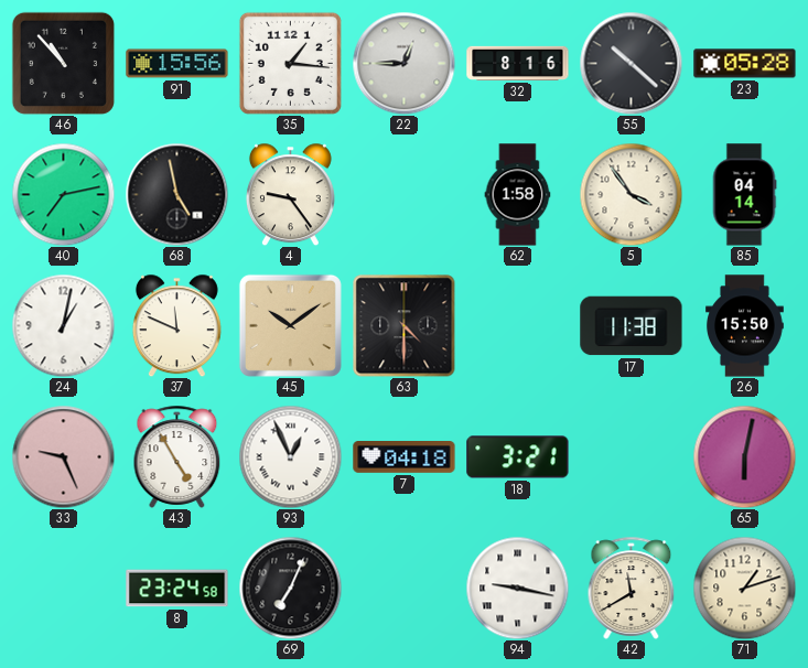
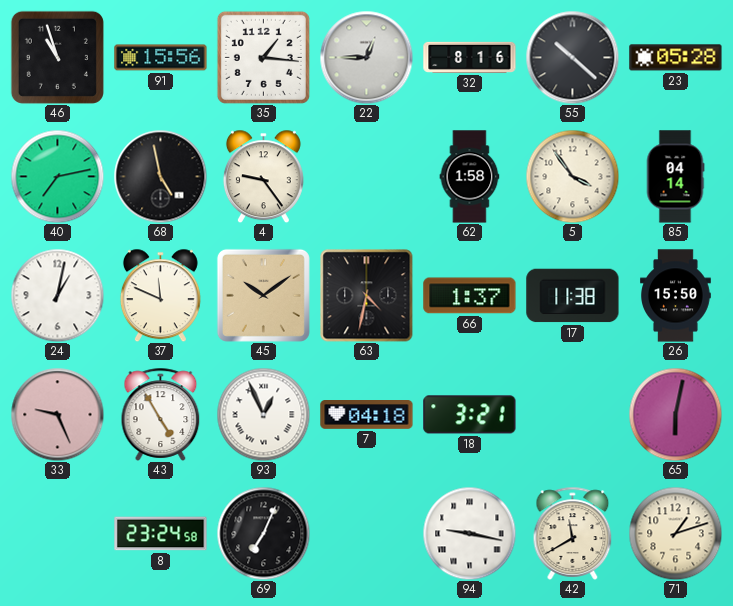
46: 10:53 -> 10:57
63: 4:30 -> 4:32
66: none -> 1:37
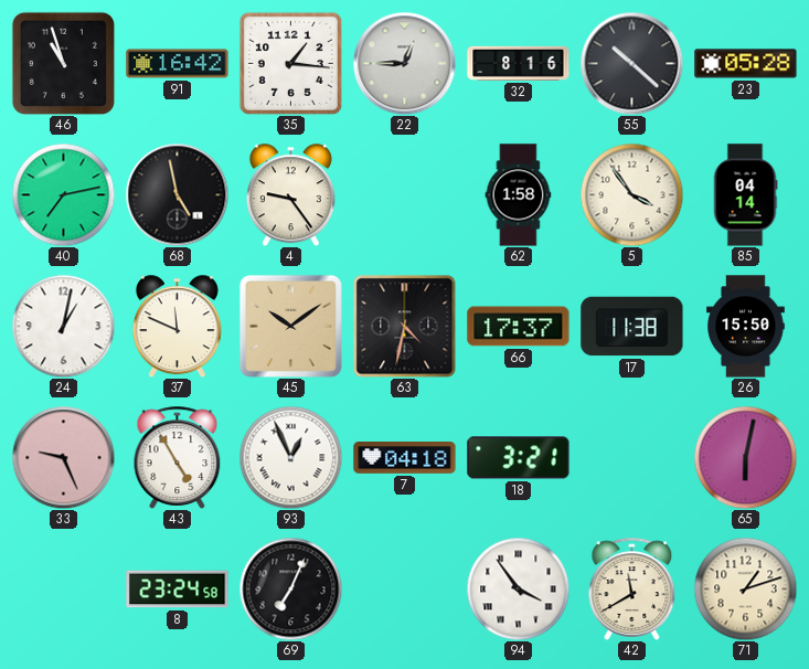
91: 15:56 -> 16:42
66: 1:37 -> 17:37
94: 9:17 -> 3:54
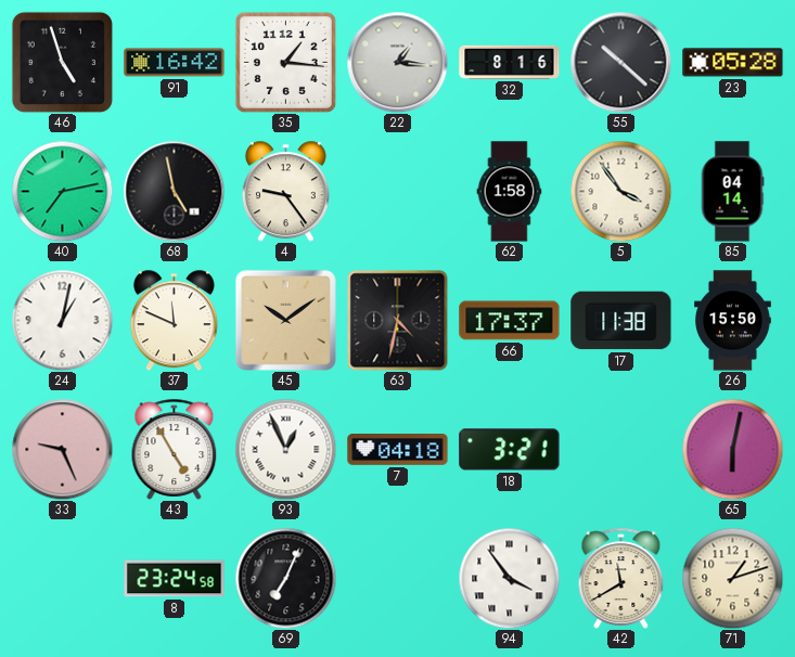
46: 10:57 -> 4:57
22: 12:45 -> 1:16
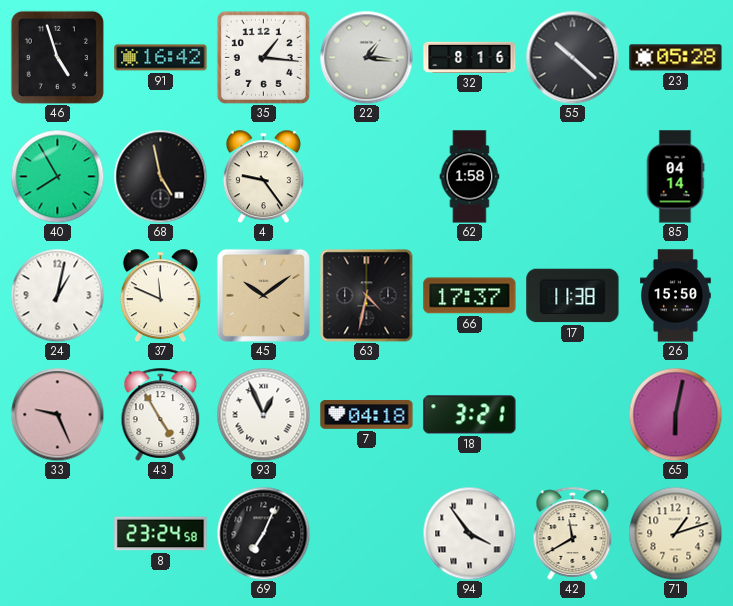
40: 7:13 -> 7:55
5: 3:54 -> none
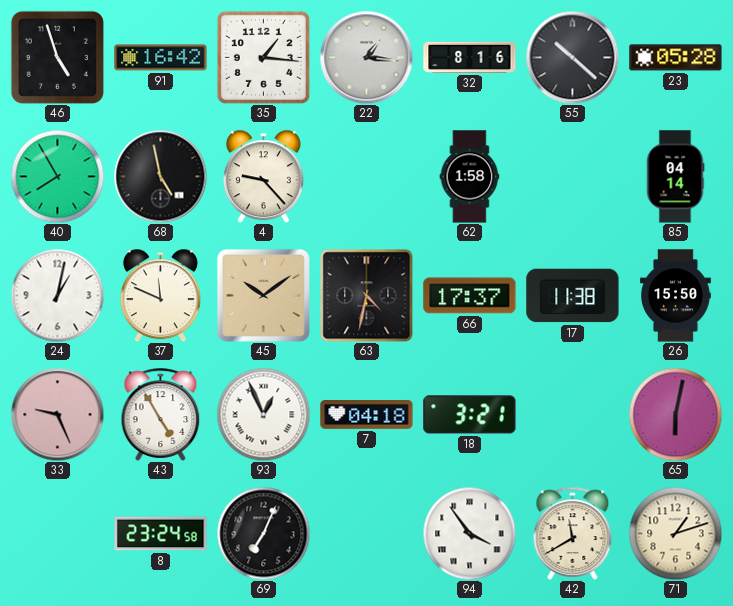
4: 9:24 -> 9:23
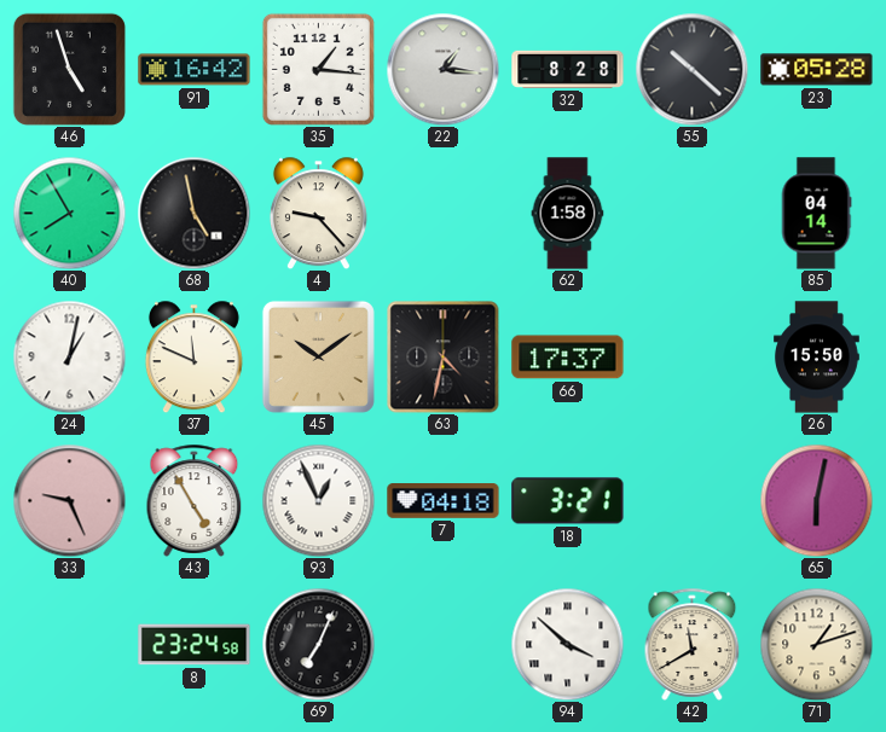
32: 8:16 -> 8:28
17: 11:38 -> none
94: 3:54 -> 3:52
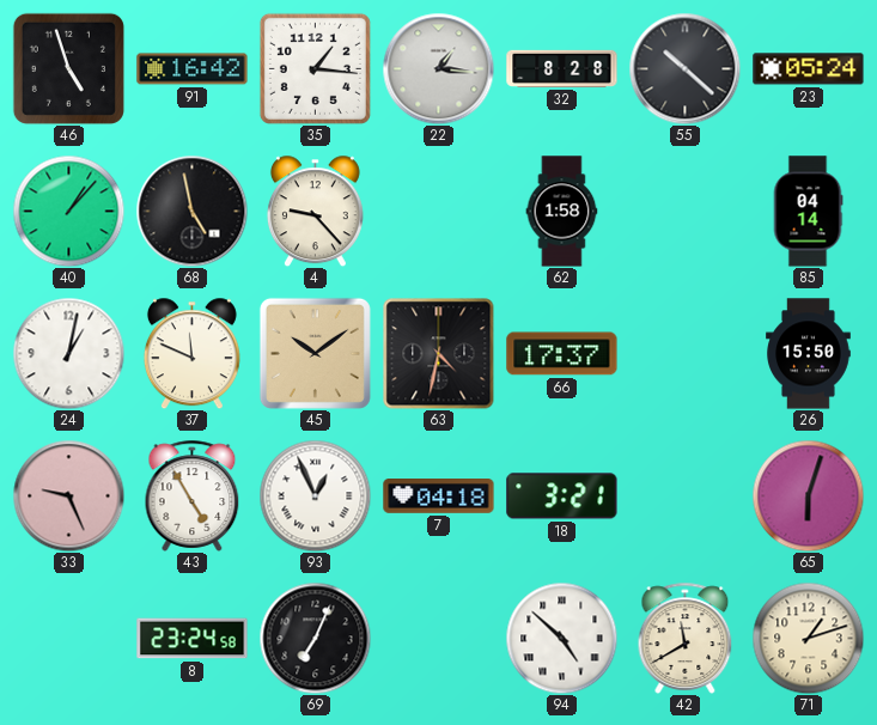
23: 05:28 -> 05:24
40: 7:55 -> 1:07
65: 6:02 -> 6:03
94: 3:52 -> 4:52
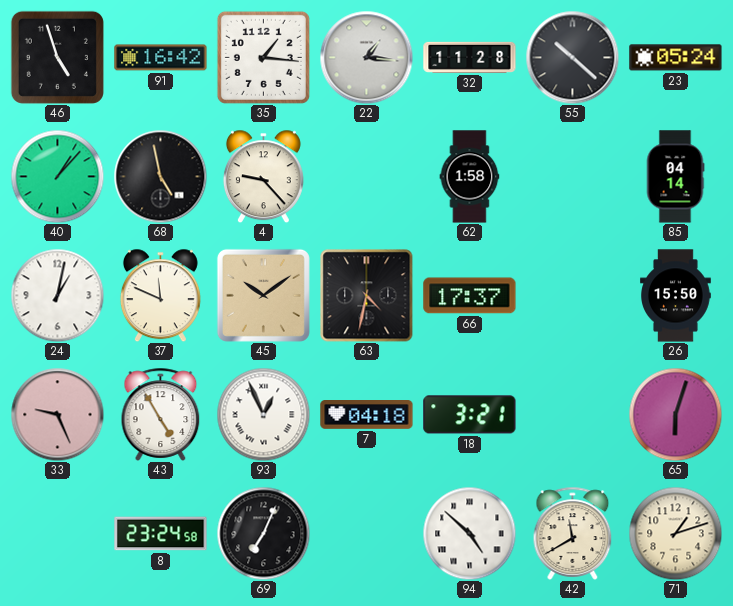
32: 8:28 -> 11:28
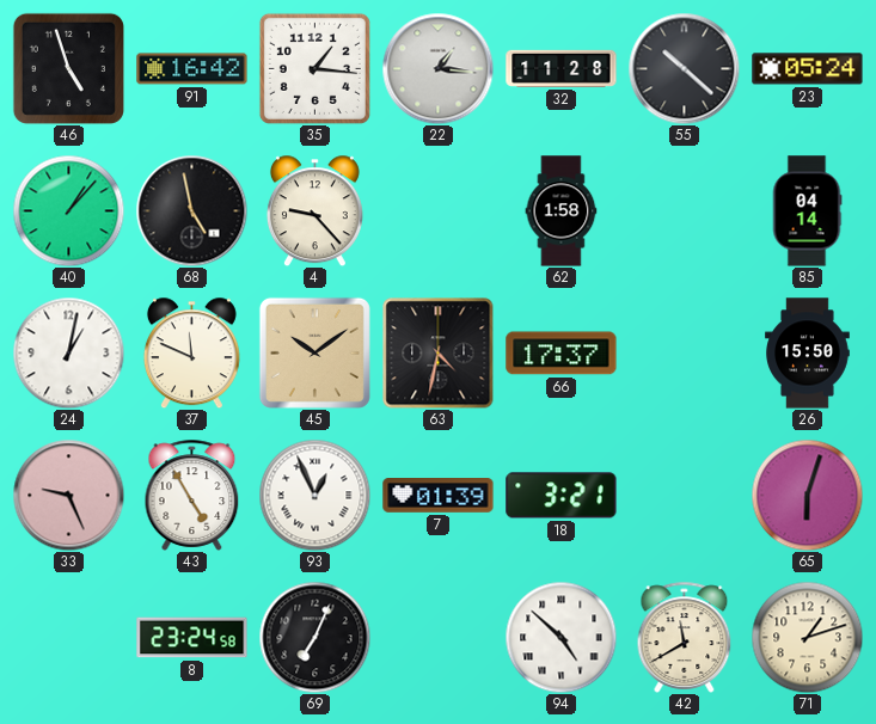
7: 04:18 -> 01:39
